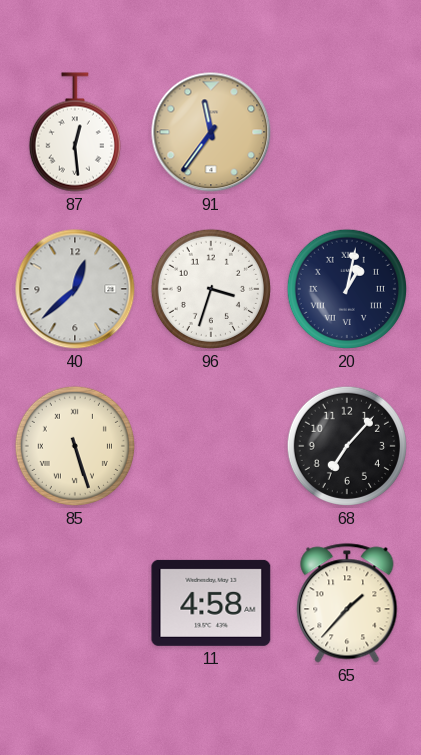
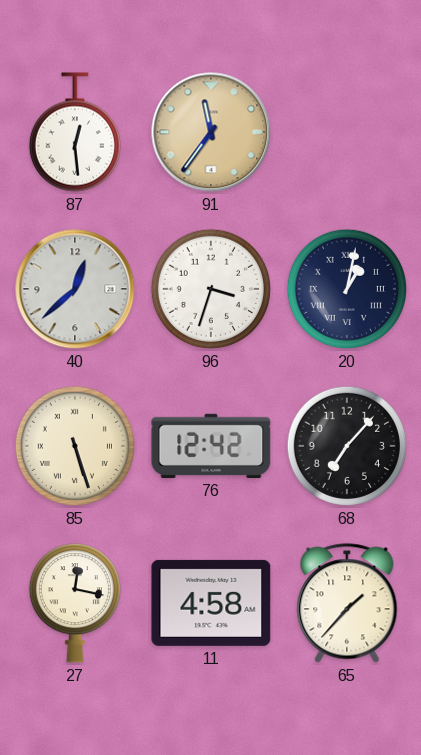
76: none -> 12:42
27: none -> 12:17
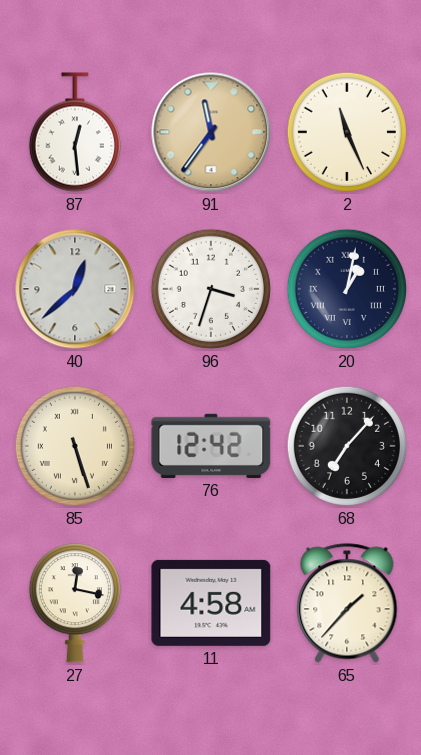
2: none -> 11:26
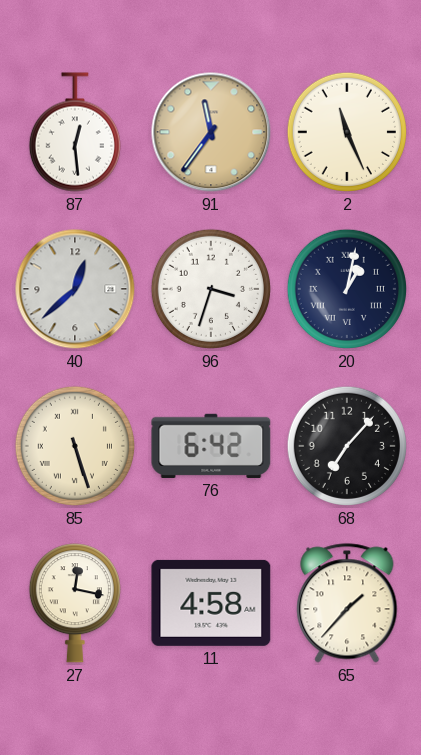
76: 12:42 -> 6:42
